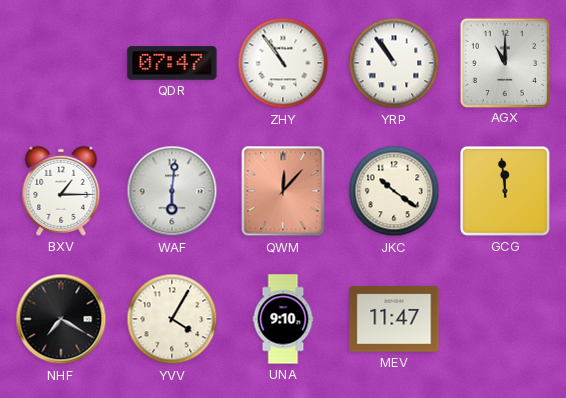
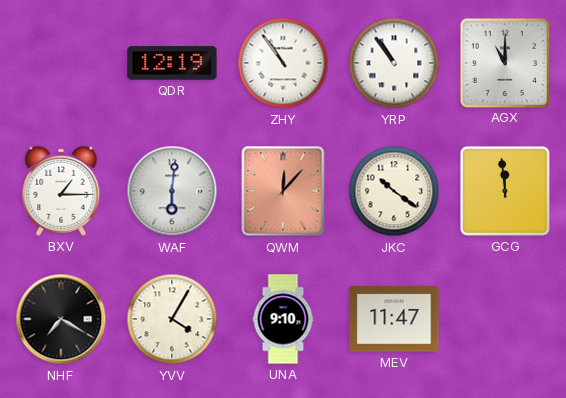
QDR: 07:47 -> 12:19
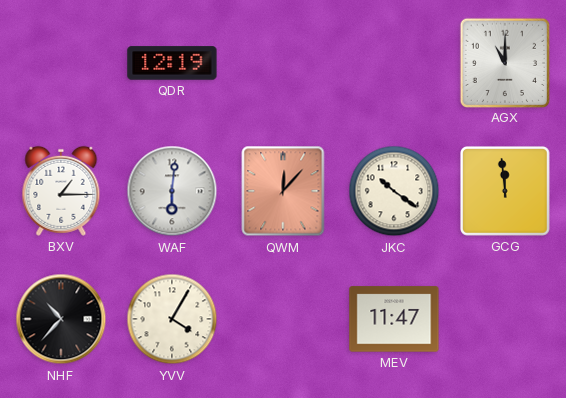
ZHY: 10:54 -> none
YRP: 10:54 -> none
NHF: 7:20 -> 10:37
UNA: 9:10 -> none
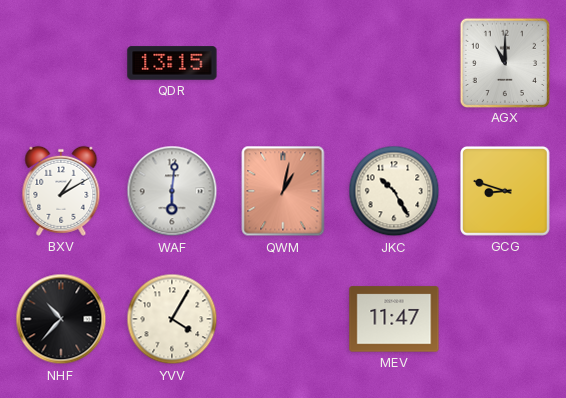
QDR: 12:19 -> 13:15
BXV: 1:15 -> 1:10
QWM: 12:07 -> 1:02
JKC: 10:21 -> 10:25
GCG: 11:59 -> 8:48
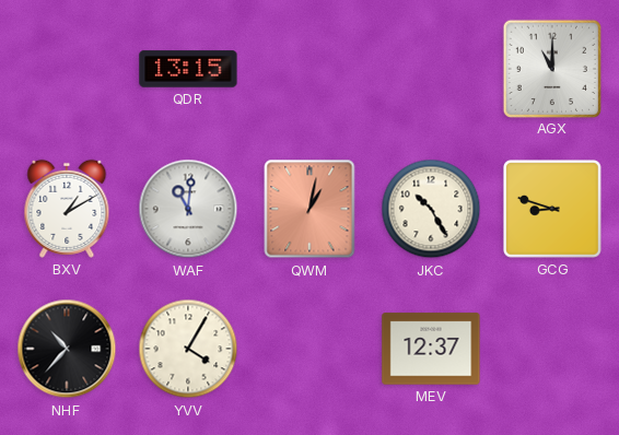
WAF: 6:01 -> 11:01
MEV: 11:47 -> 12:37
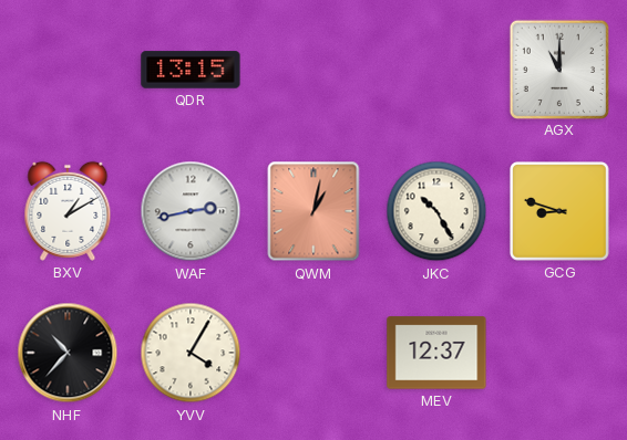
WAF: 11:01 -> 2:43
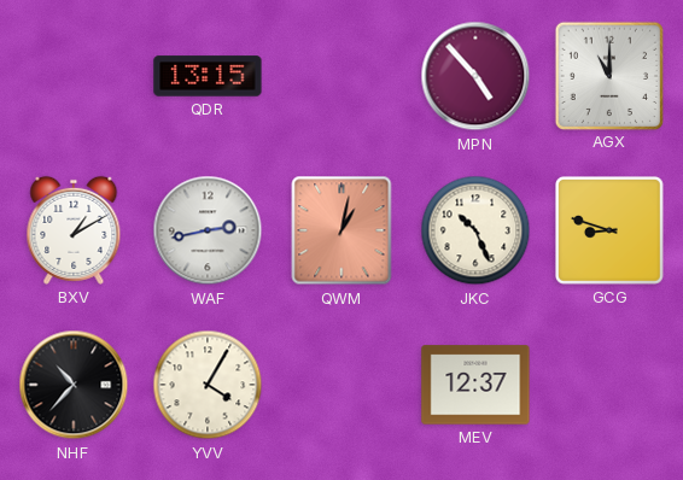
MPN: none -> 4:53
JKC: 10:25 -> 10:26
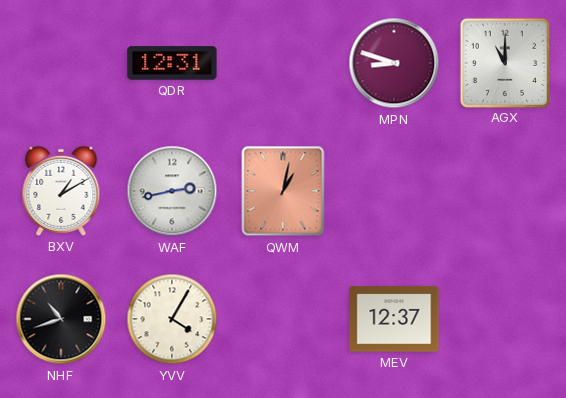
QDR: 13:15 -> 12:31
MPN: 4:53 -> 8:48
JKC: 10:26 -> none
GCG: 8:48 -> none
NHF: 10:37 -> 10:42
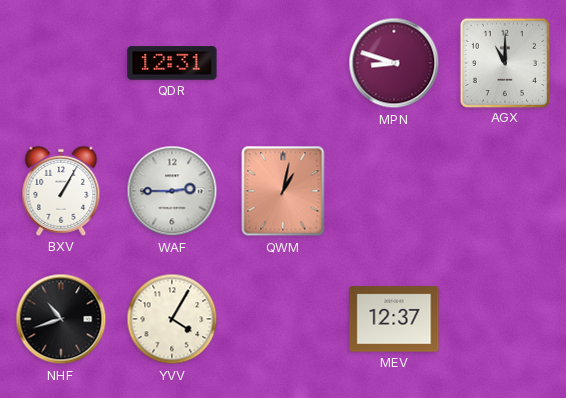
BXV: 1:10 -> 1:05
WAF: 2:43 -> 2:45
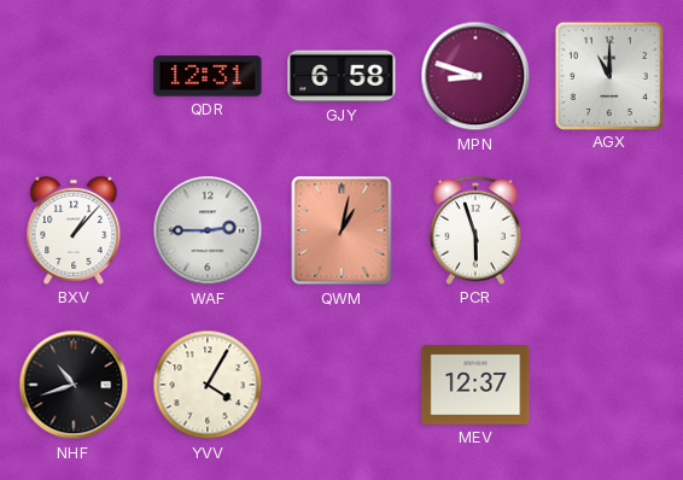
GJY: none -> 6:58
BXV: 1:05 -> 1:07
PCR: none -> 5:57
